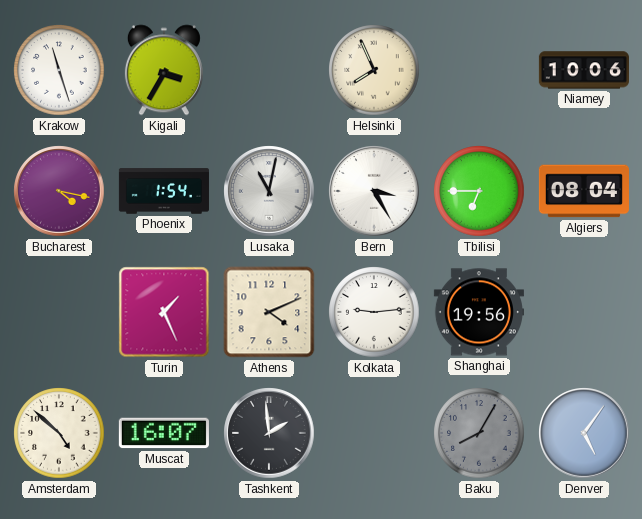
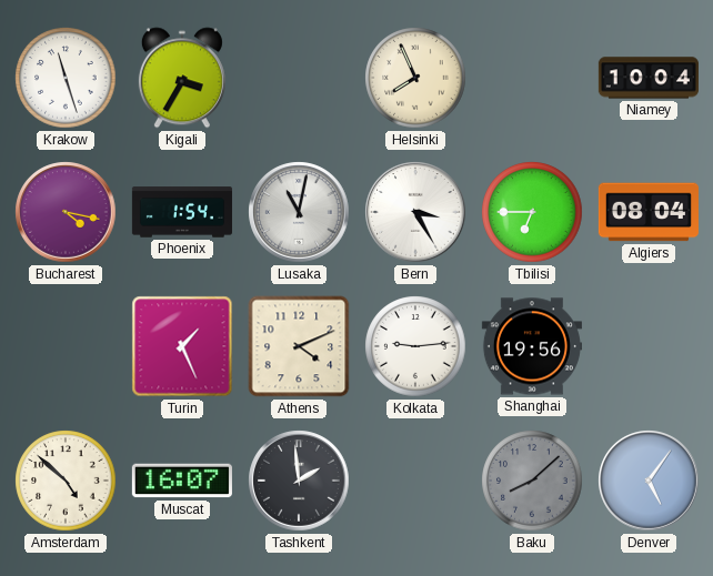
Niamey: 10:06 -> 10:04
Baku: 8:05 -> 8:08
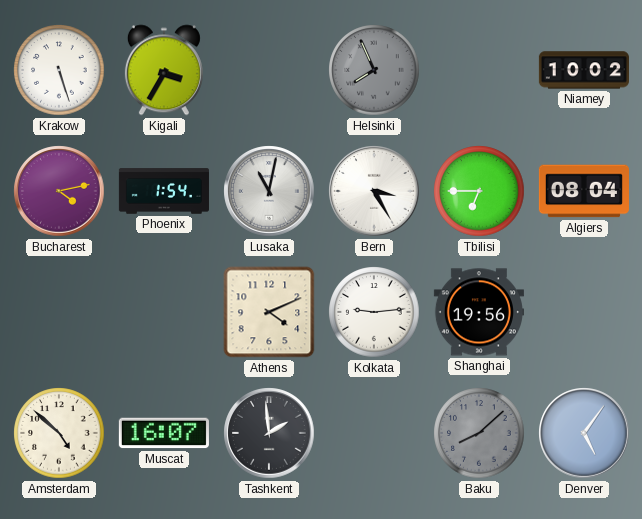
Krakow: 11:27 -> 5:27
Helsinki dial: cream -> grey
Niamey: 10:04 -> 10:02
Bucharest: 4:17 -> 4:13
Turin: 1:26 -> none
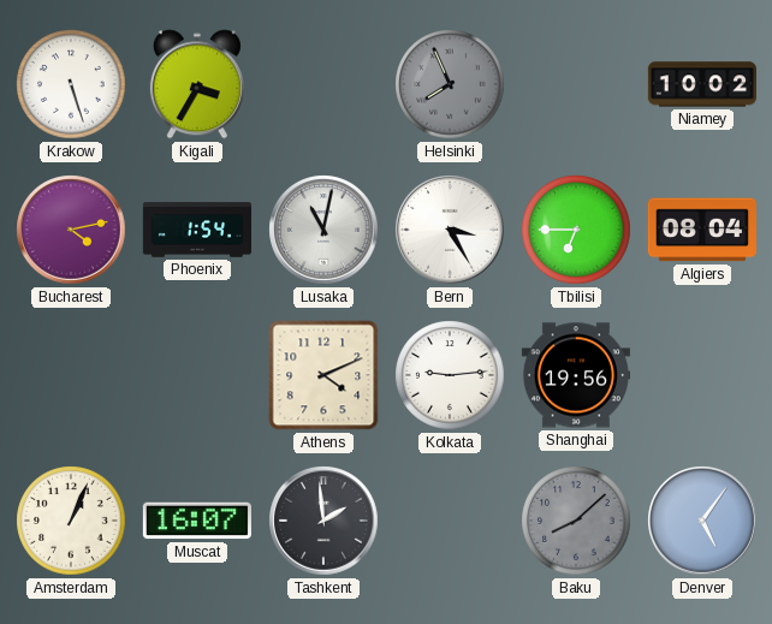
Amsterdam: 4:52 -> 1:04
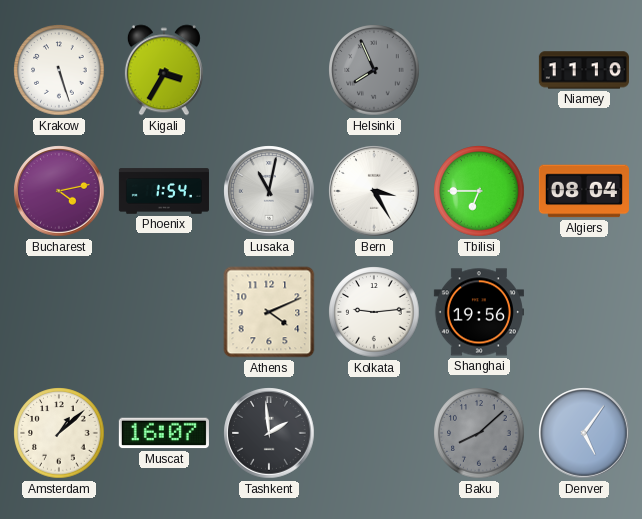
Niamey: 10:02 -> 11:10
Amsterdam: 1:04 -> 1:08
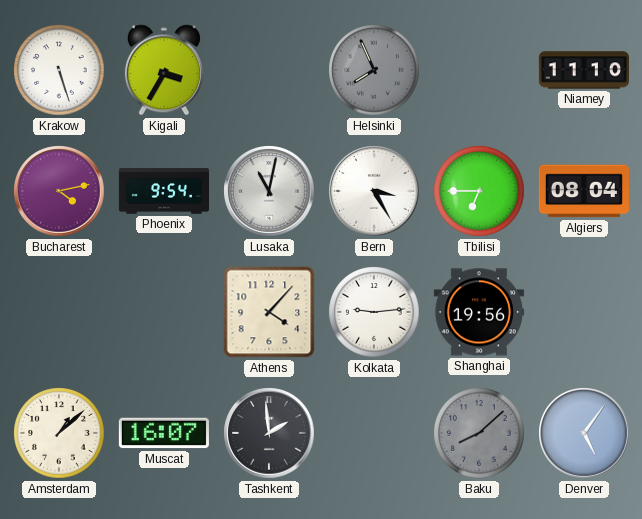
Phoenix: 1:54 -> 9:54
Athens: 4:11 -> 4:07
